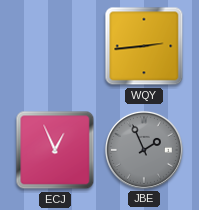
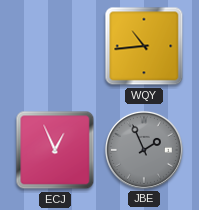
WQY: 2:44 -> 10:44
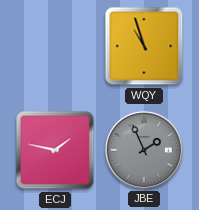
WQY: 10:44 -> 10:57
ECJ: 12:56 -> 1:47
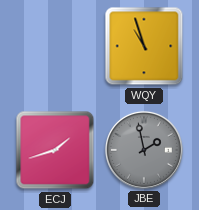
ECJ: 1:47 -> 1:42
JBE: 1:56 -> 1:58
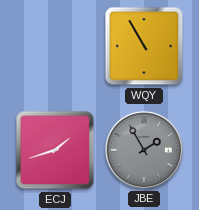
WQY: 10:57 -> 10:55
JBE: 1:58 -> 1:55
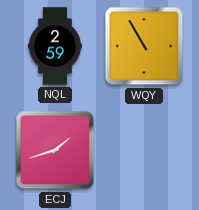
NQL: none -> 2:59
JBE: 1:55 -> none
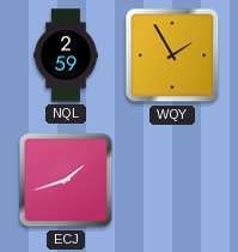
WQY: 10:55 -> 1:55
